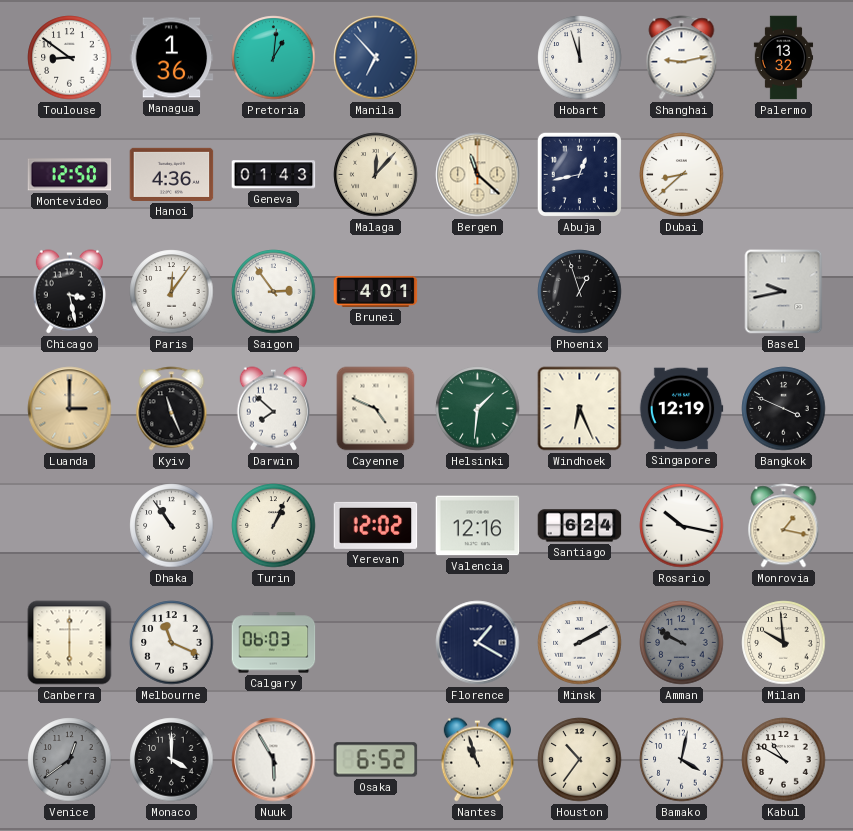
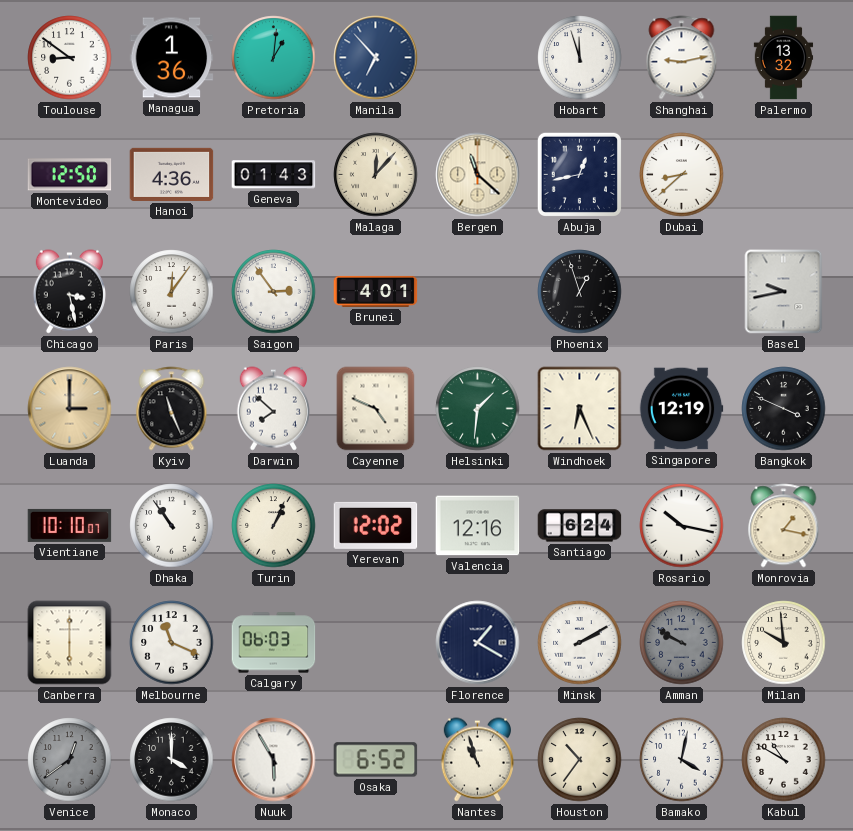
Vientiane: none -> 10:10
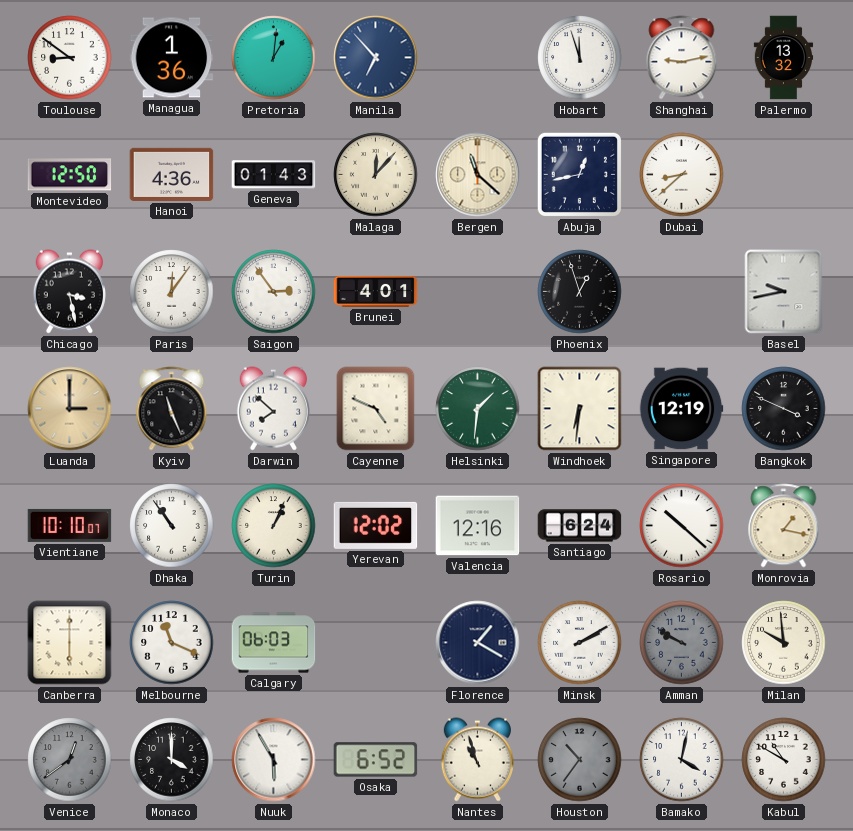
Windhoek: 6:26 -> 6:31
Rosario: 10:17 -> 10:22
Houston dial: cream -> grey
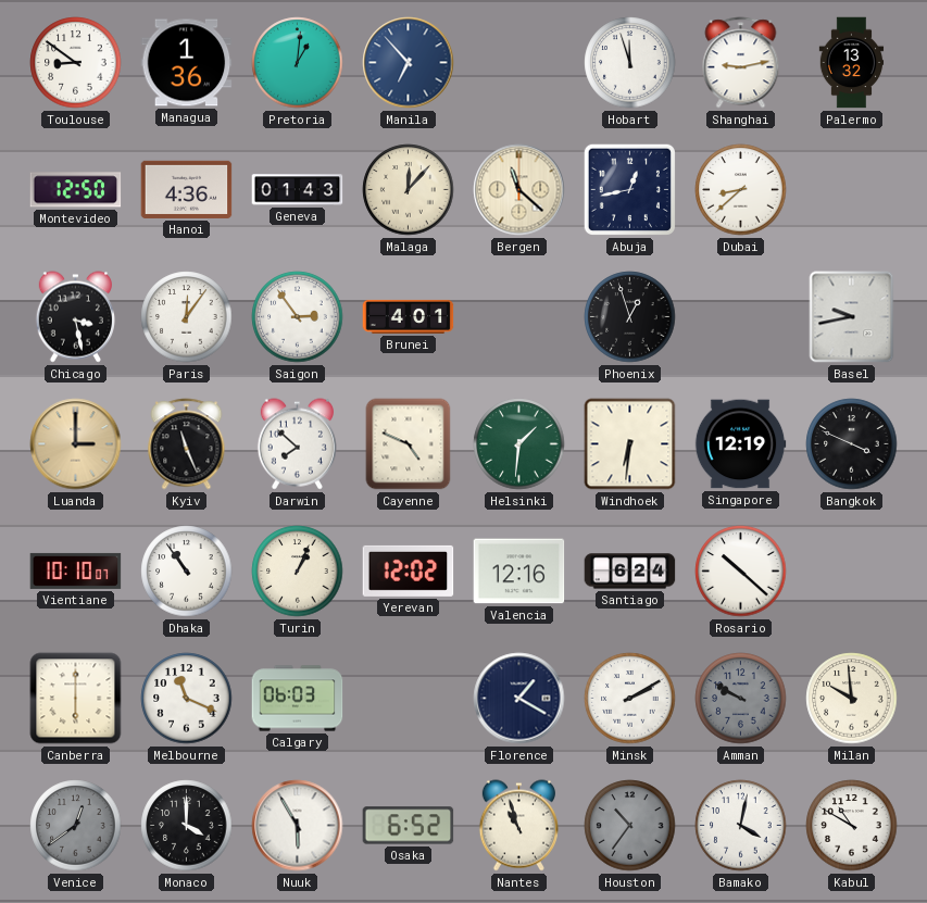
Monrovia: 1:17 -> none
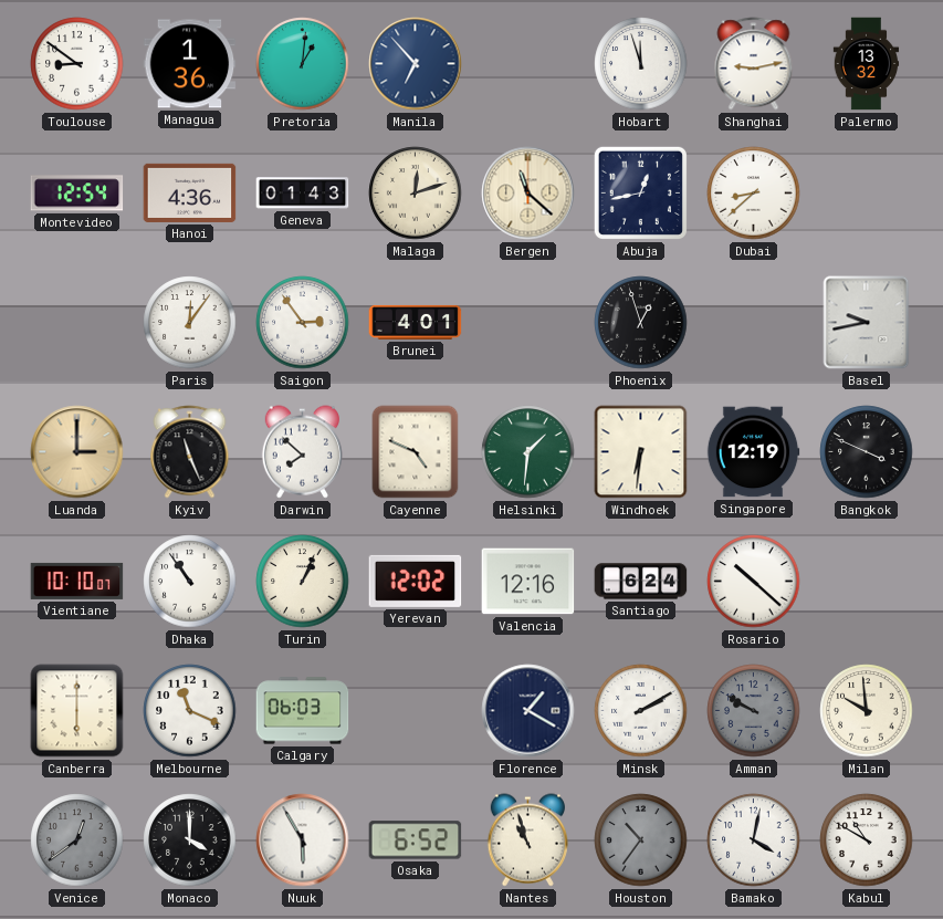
Montevideo: 12:50 -> 12:54
Malaga: 12:07 -> 12:12
Chicago: 3:28 -> none
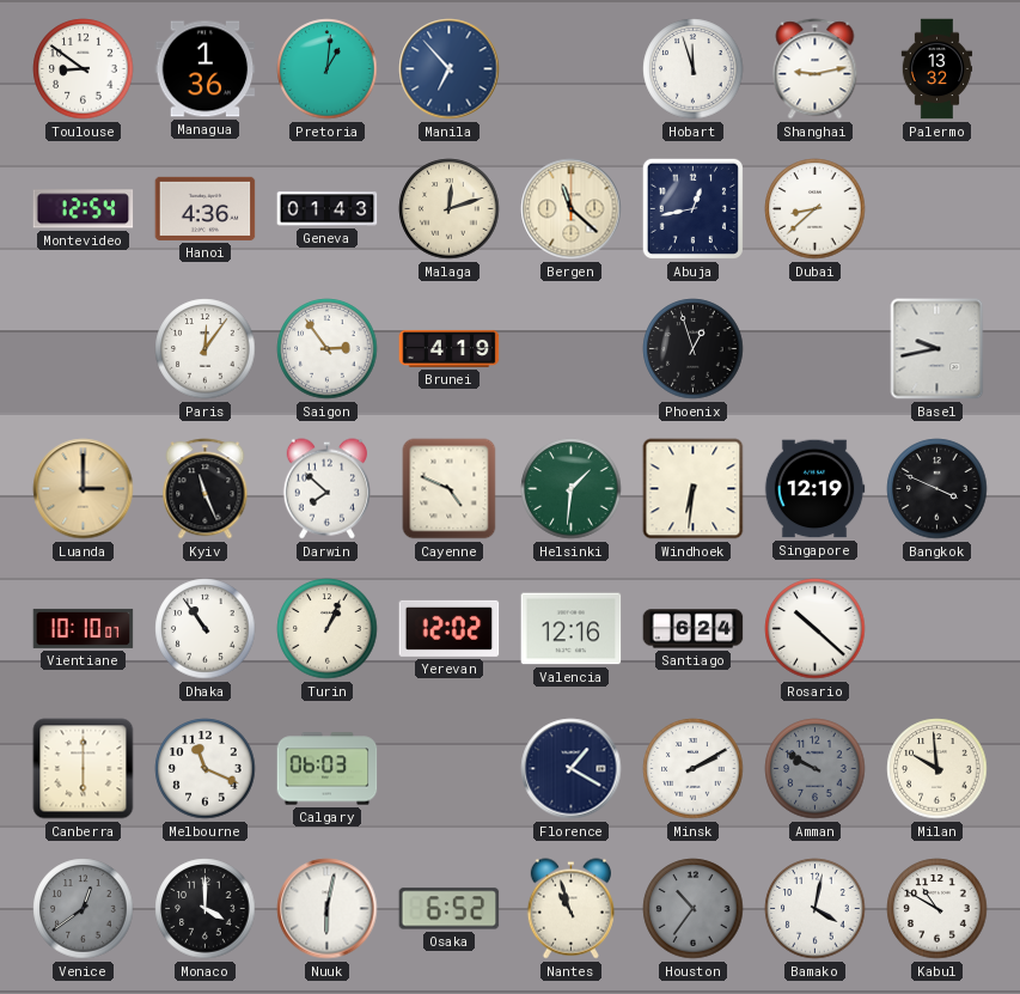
Brunei: 4:01 -> 4:19
Nuuk: 5:55 -> 6:02
